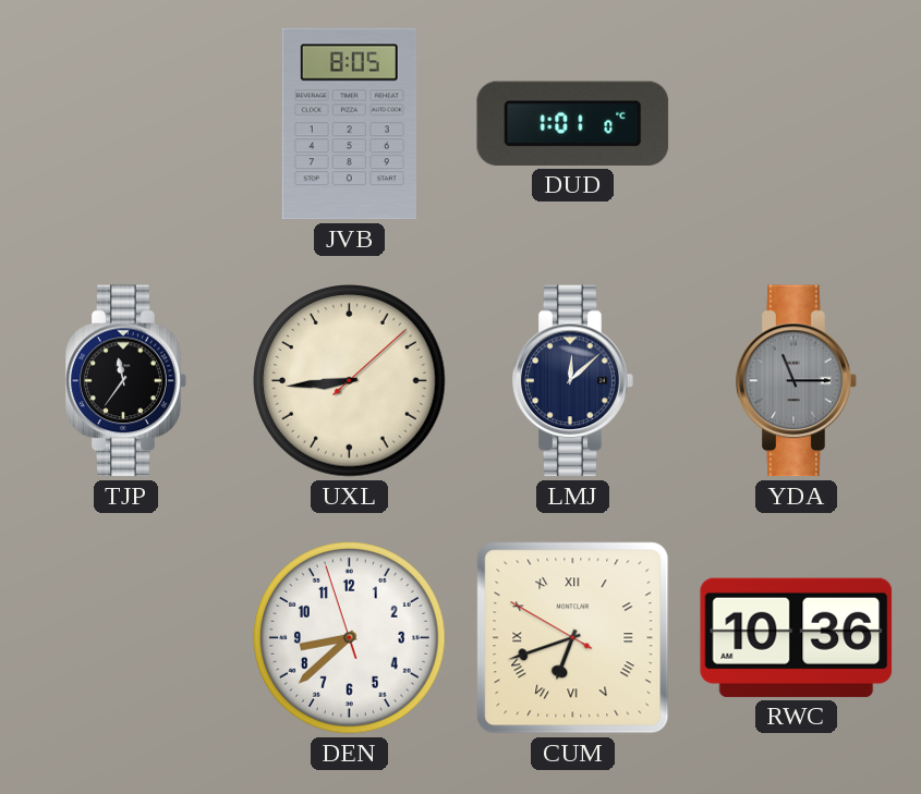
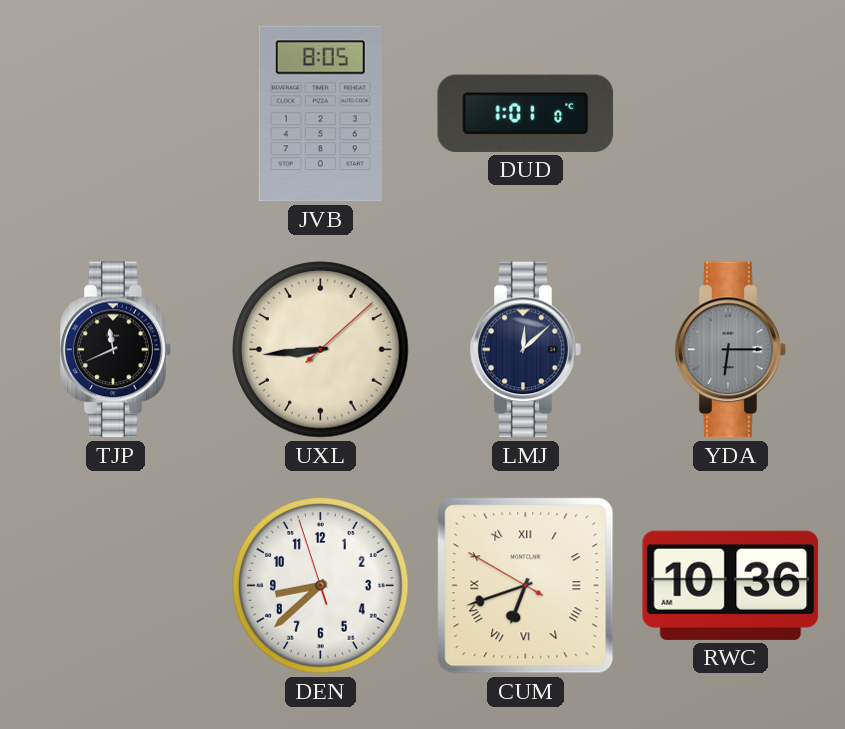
TJP: 11:36 -> 11:41
YDA: 11:15 -> 6:15
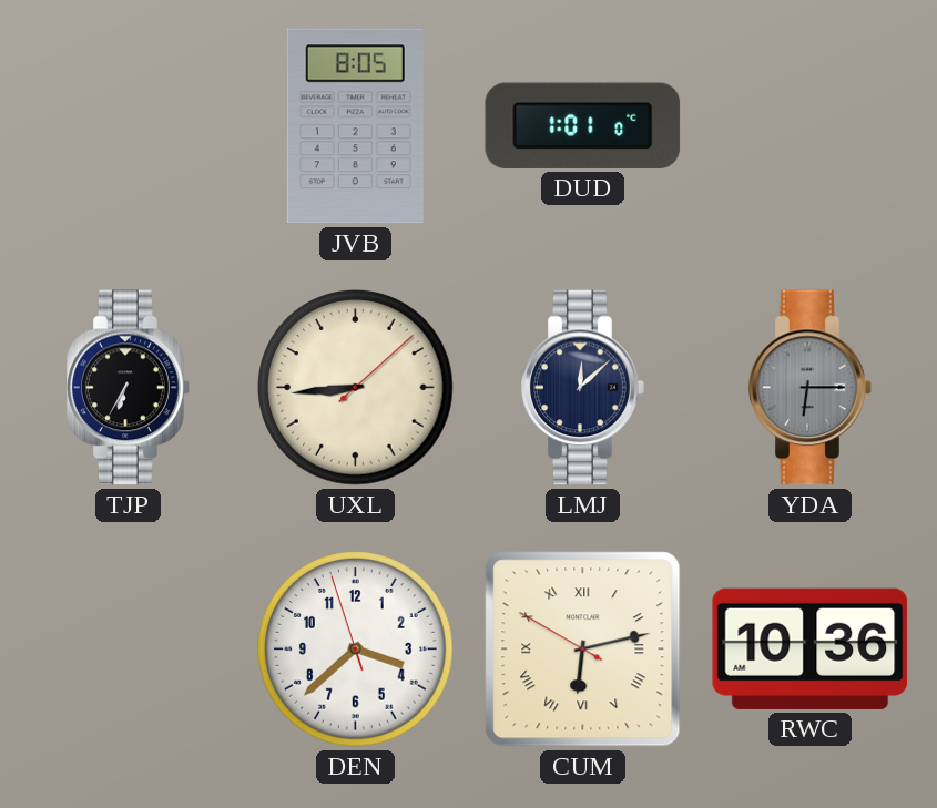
TJP: 11:41 -> 6:35
DEN: 8:37 -> 3:37
CUM: 6:41 -> 6:12
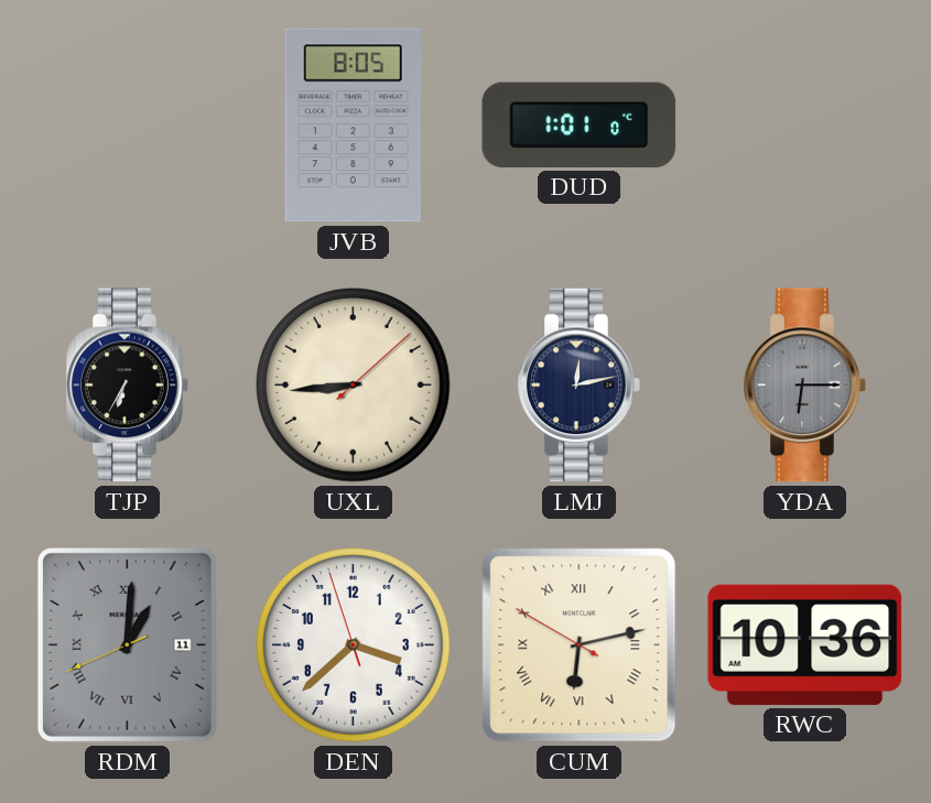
LMJ: 12:08 -> 12:13
RDM: none -> 1:00
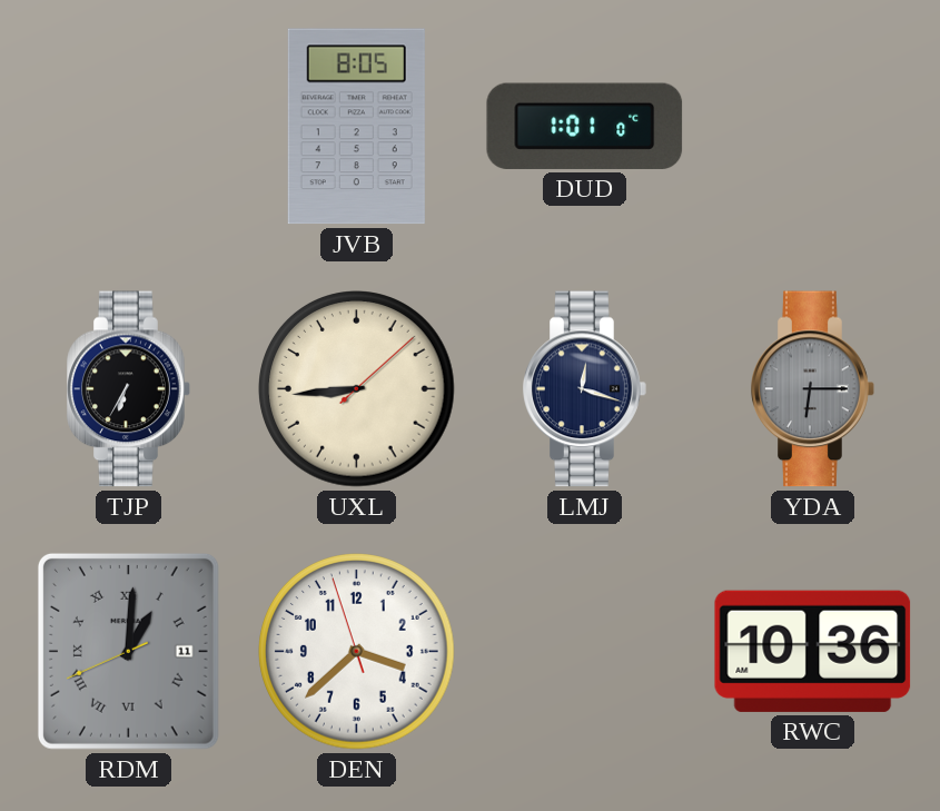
LMJ: 12:13 -> 12:18
CUM: 6:12 -> none
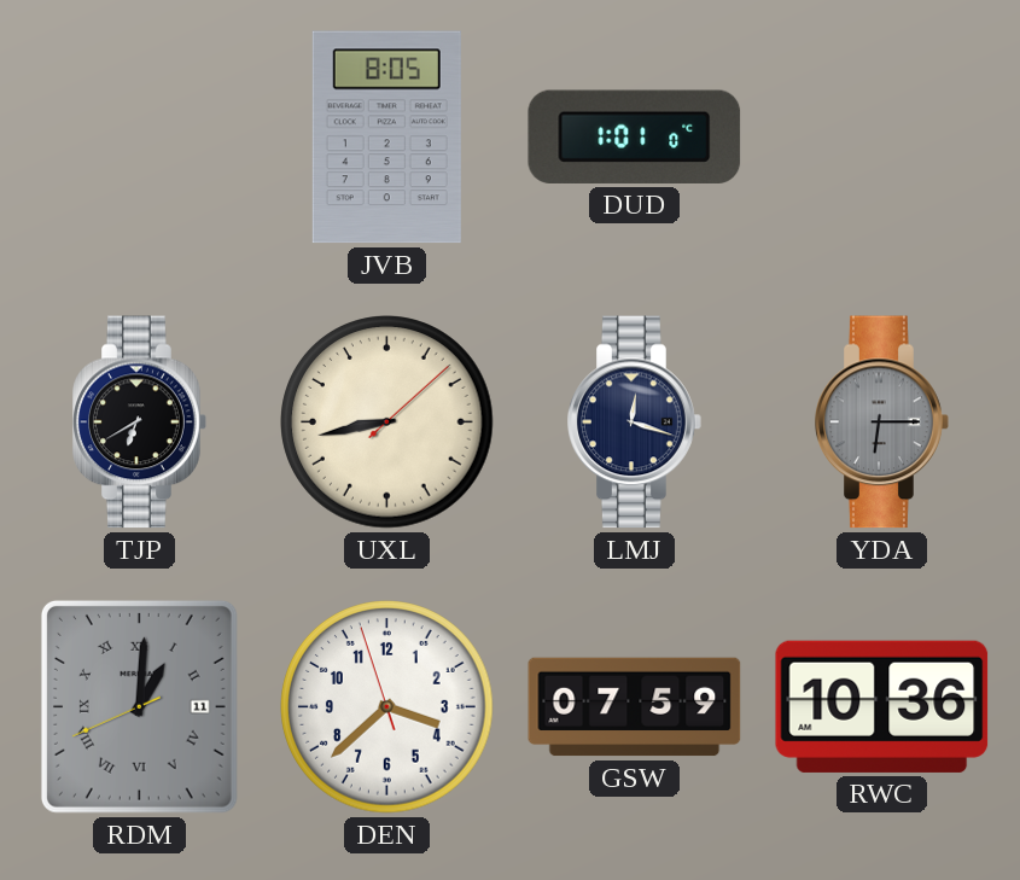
TJP: 6:35 -> 6:40
UXL: 8:44 -> 8:43
GSW: none -> 07:59
